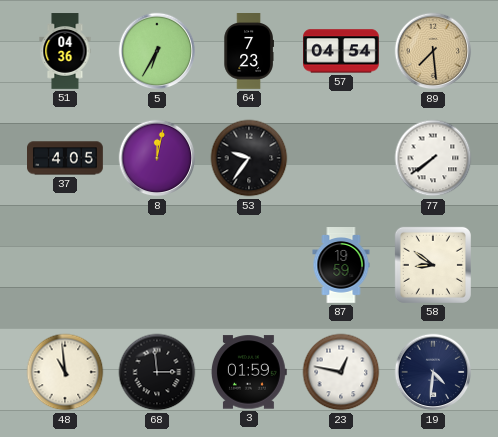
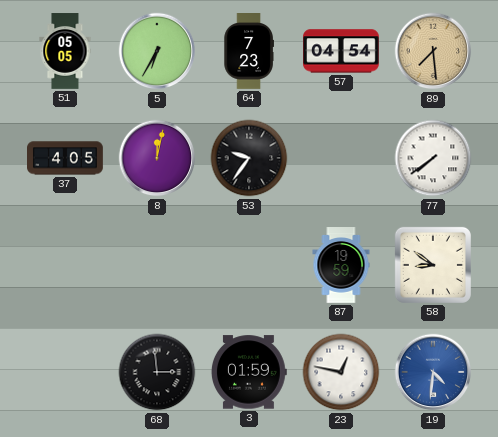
51: 04:36 -> 05:05
48: 10:59 -> none
19 dial: navy -> blue
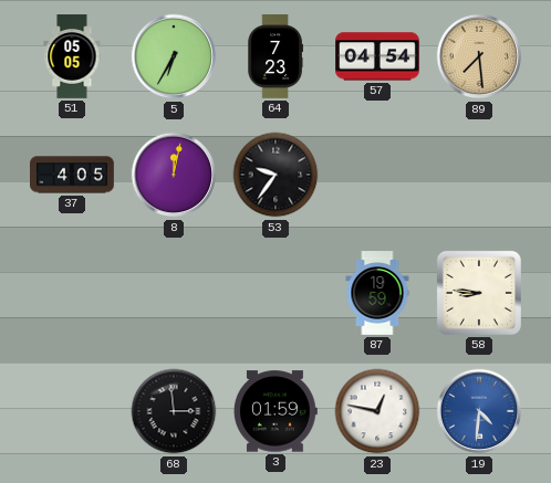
77: 7:39 -> none
58: 8:51 -> 8:46
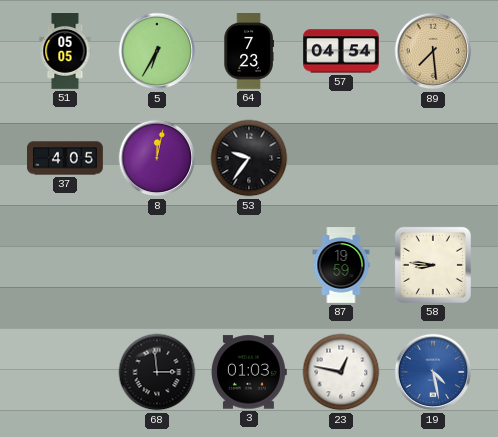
3: 01:59 -> 01:03
19: 4:31 -> 4:28
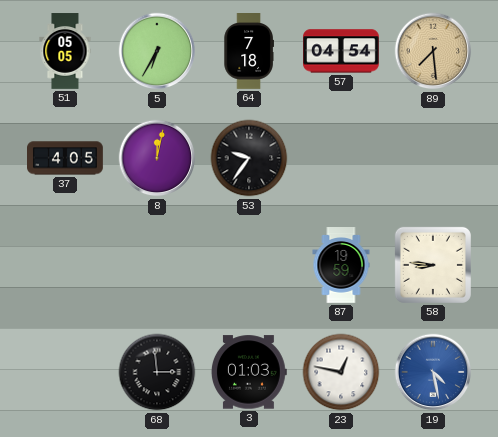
64: 7:23 -> 7:18
